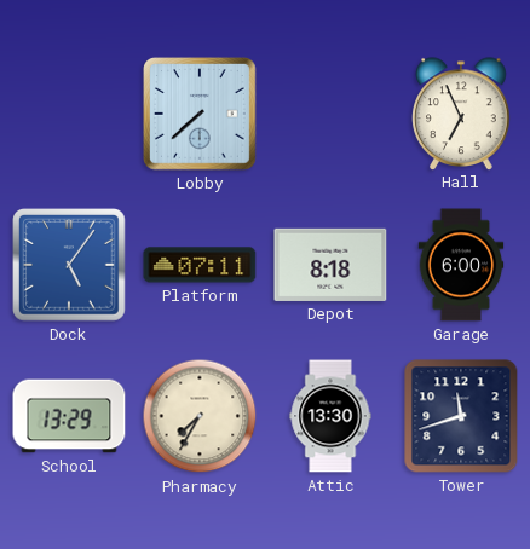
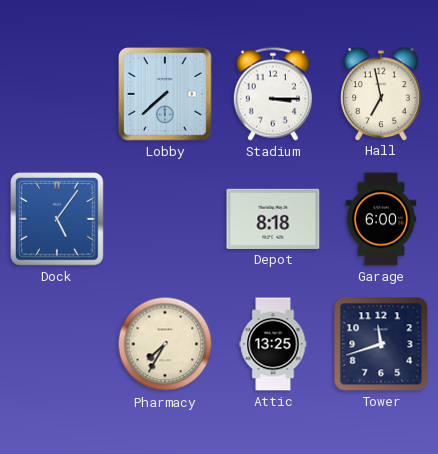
Stadium: none -> 3:15
Hall: 6:56 -> 6:58
Platform: 07:11 -> none
School: 13:29 -> none
Attic: 13:30 -> 13:25
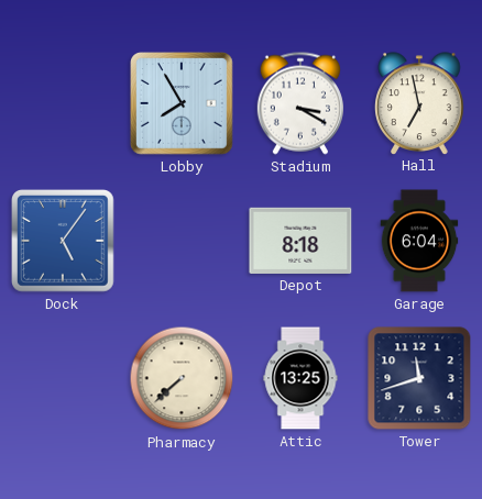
Lobby: 7:38 -> 7:55
Stadium: 3:15 -> 3:20
Garage: 6:00 -> 6:04
Pharmacy: 7:35 -> 7:38
